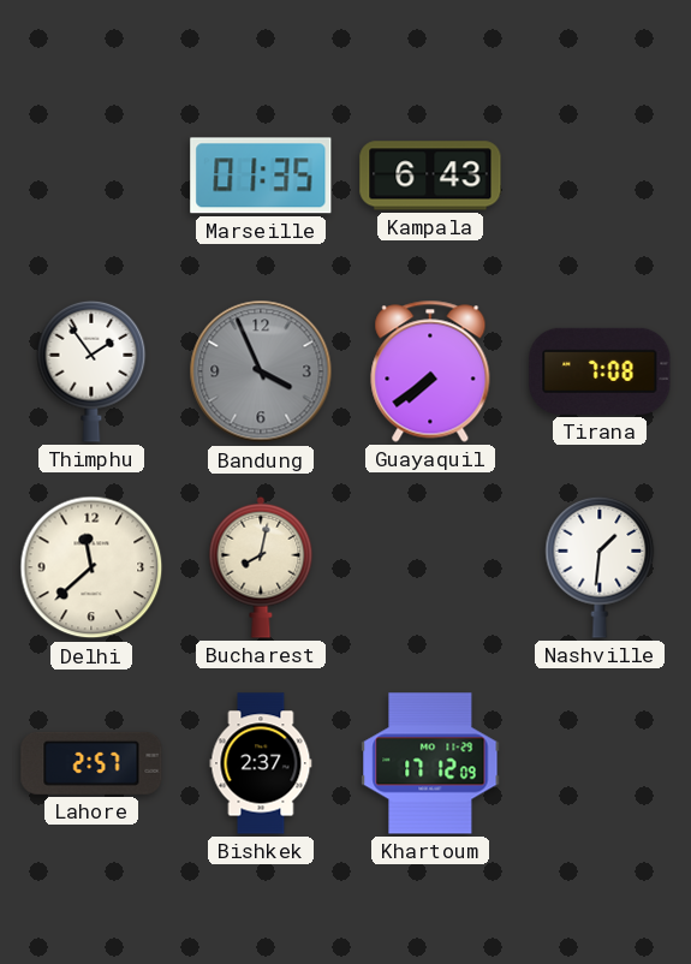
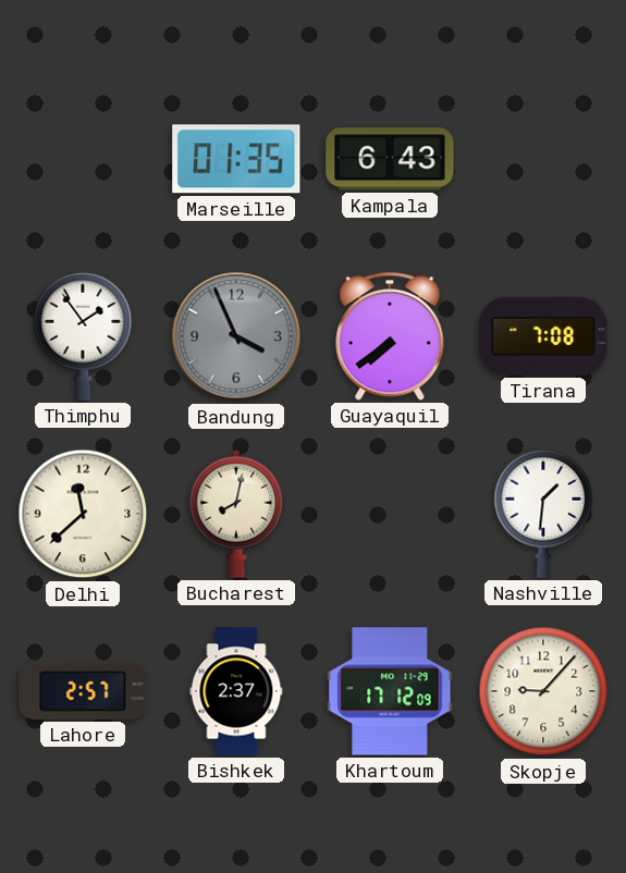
Skopje: none -> 9:07
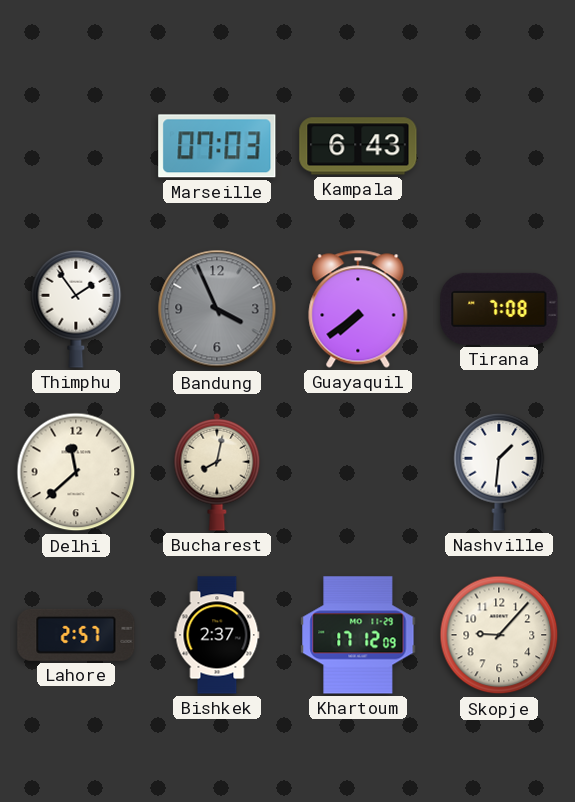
Marseille: 01:35 -> 07:03
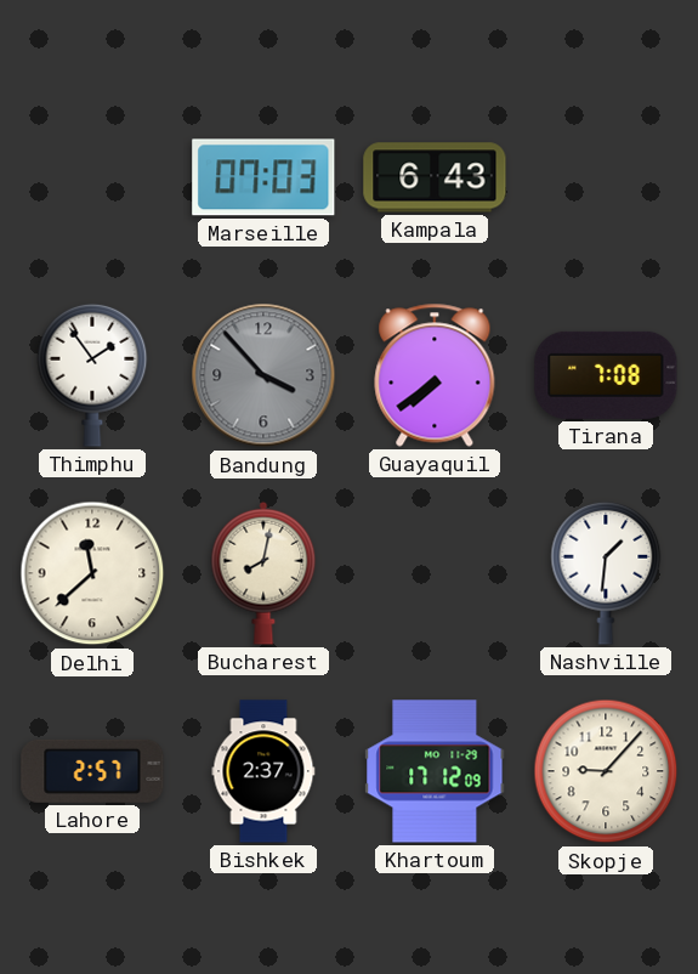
Bandung: 3:56 -> 3:53
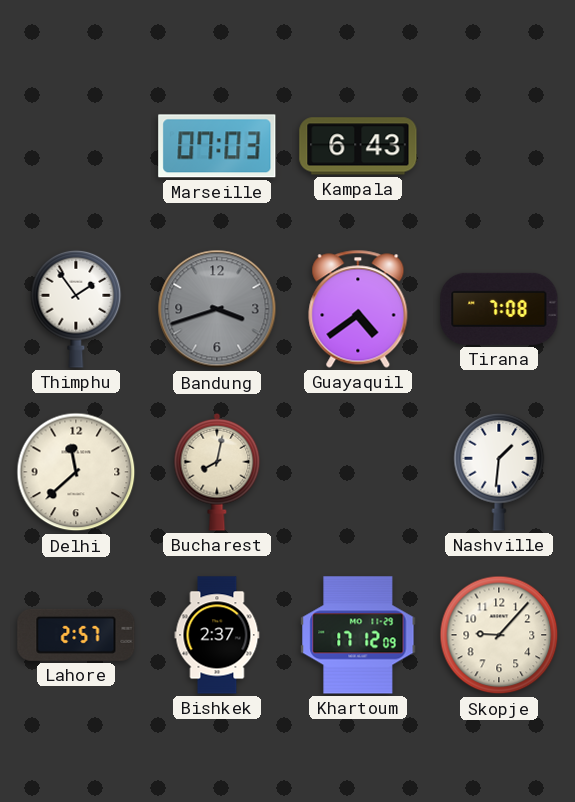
Bandung: 3:53 -> 3:42
Guayaquil: 7:39 -> 4:39
